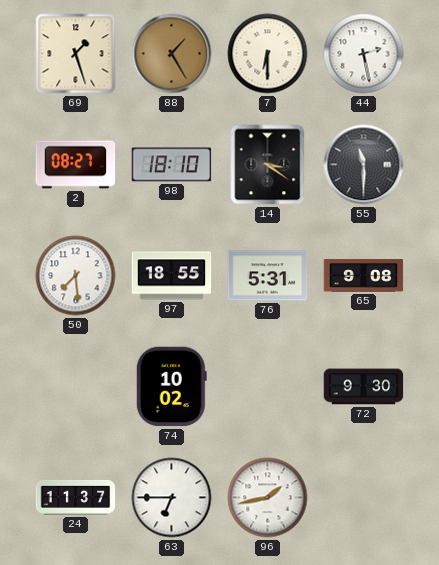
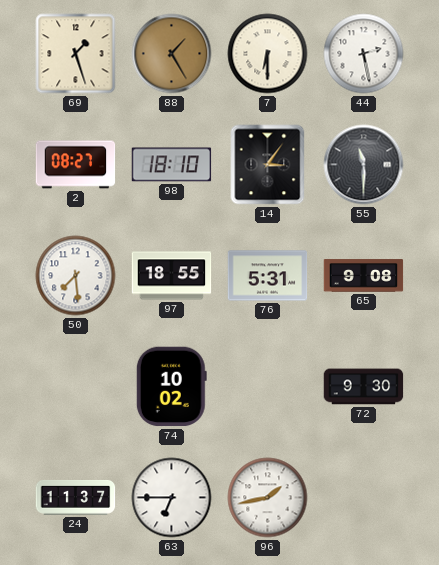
14: 3:21 -> 3:06
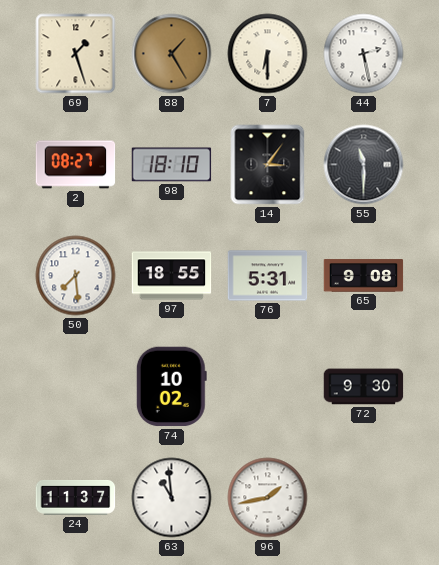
63: 6:45 -> 10:59
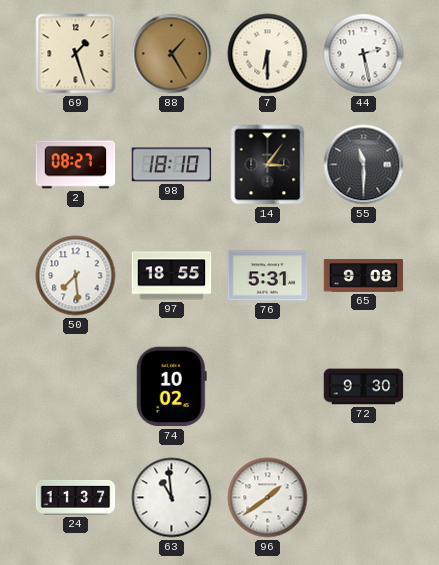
96: 1:43 -> 1:39
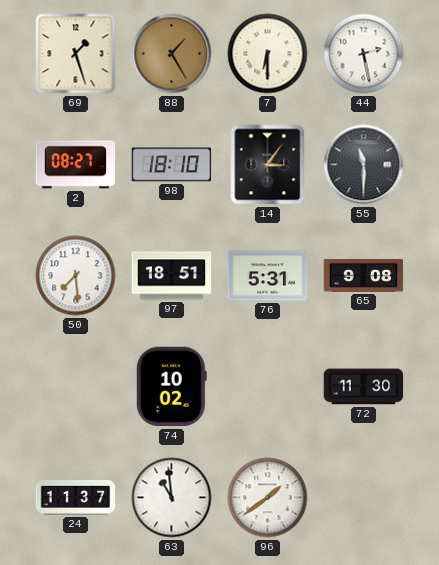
97: 18:55 -> 18:51
72: 9:30 -> 11:30
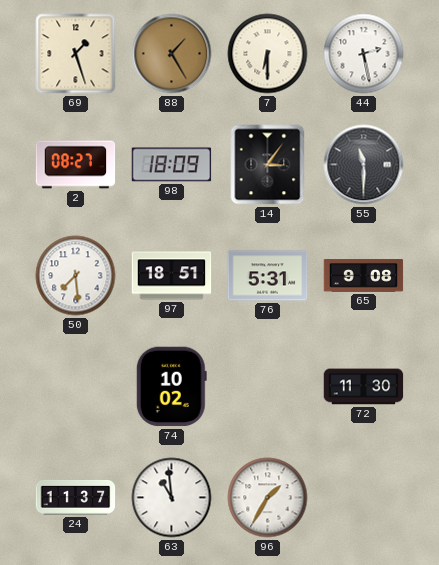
98: 18:10 -> 18:09
96: 1:39 -> 1:35
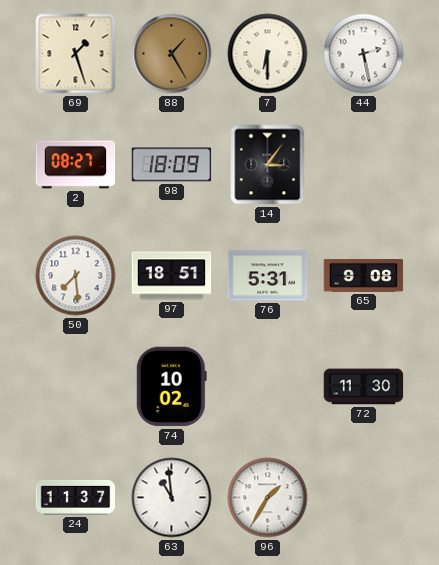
55: 11:30 -> none
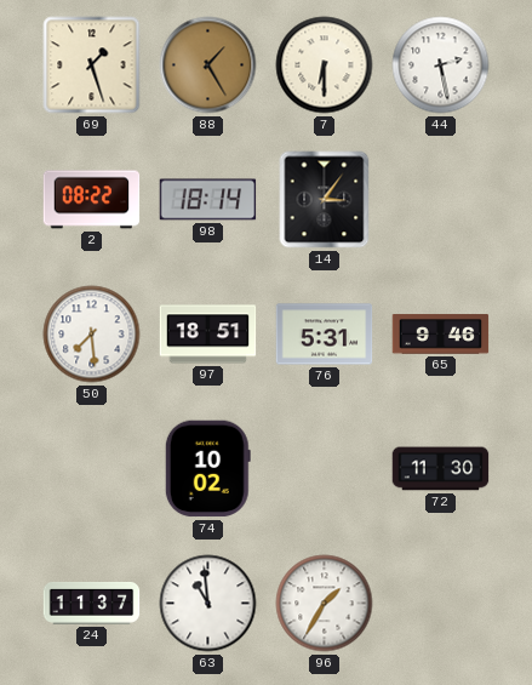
2: 08:27 -> 08:22
98: 18:09 -> 18:14
65: 9:08 -> 9:46
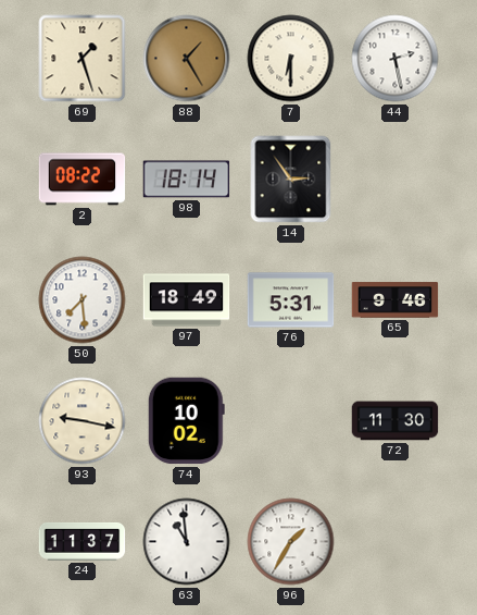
14: 3:06 -> 2:54
97: 18:51 -> 18:49
93: none -> 9:17
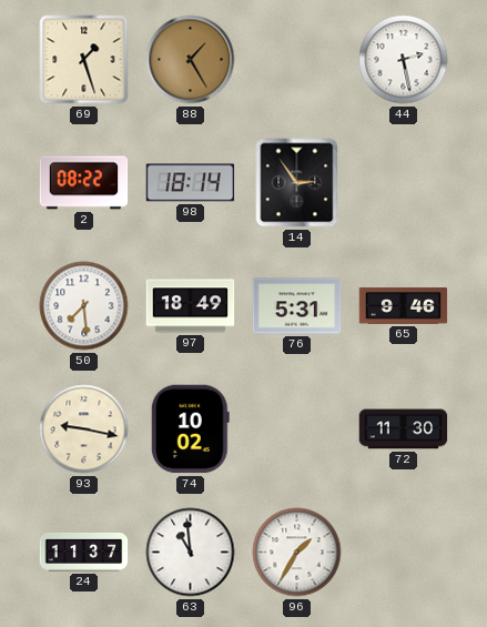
7: 6:30 -> none
